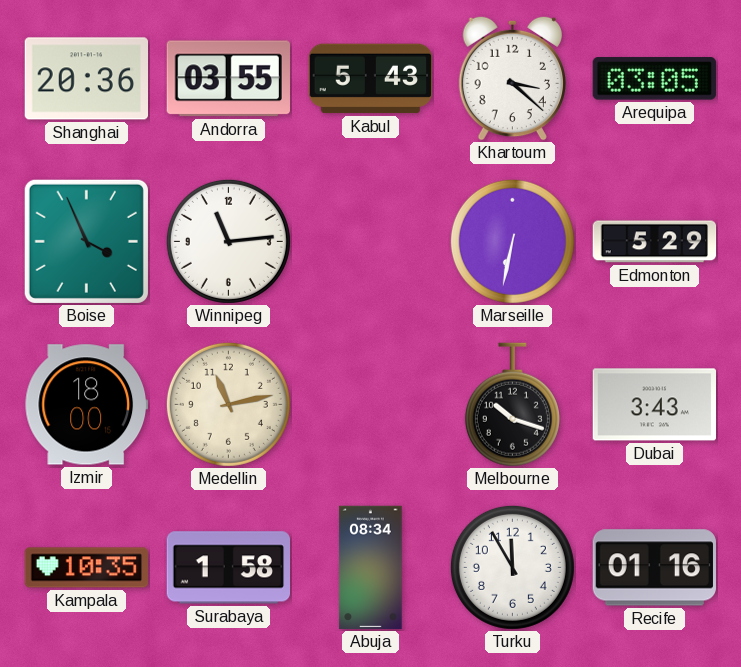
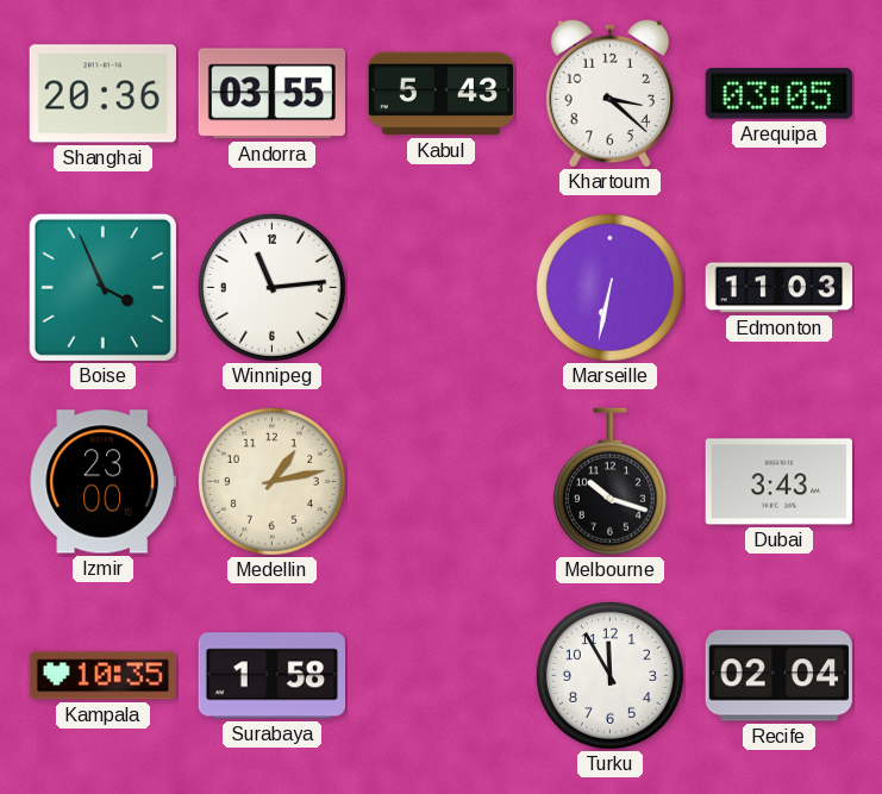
Edmonton: 5:29 -> 11:03
Izmir: 18:00 -> 23:00
Medellin: 11:13 -> 1:13
Abuja: 08:34 -> none
Recife: 01:16 -> 02:04
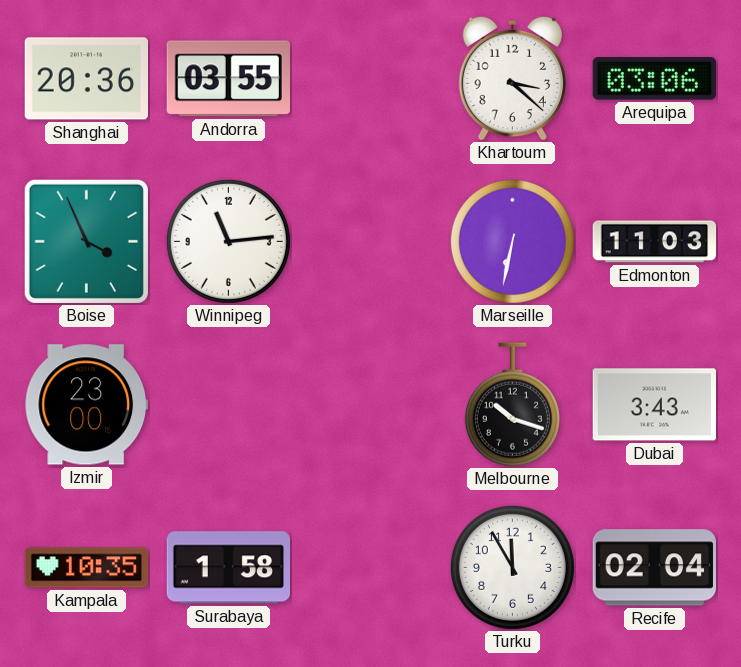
Kabul: 5:43 -> none
Arequipa: 03:05 -> 03:06
Medellin: 1:13 -> none
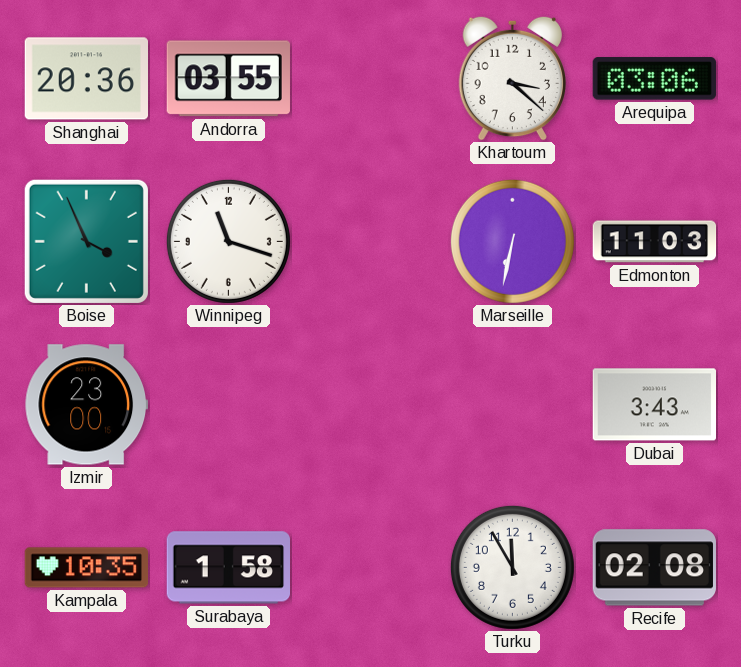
Winnipeg: 11:14 -> 11:18
Melbourne: 10:18 -> none
Recife: 02:04 -> 02:08
